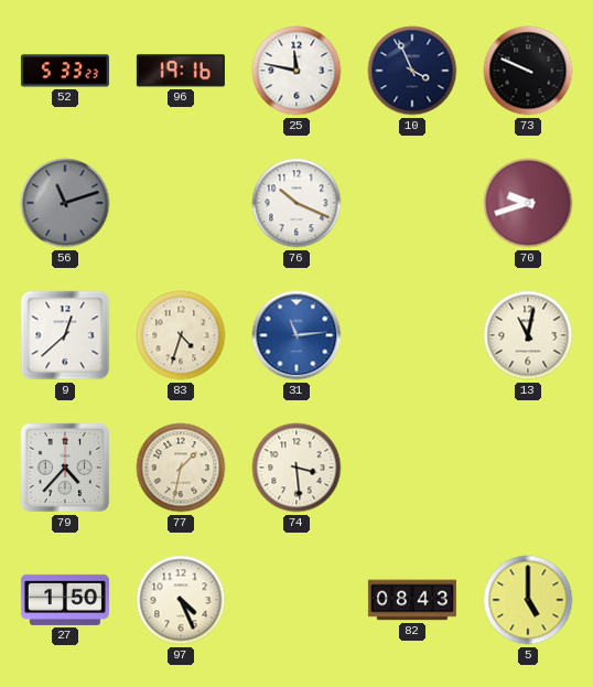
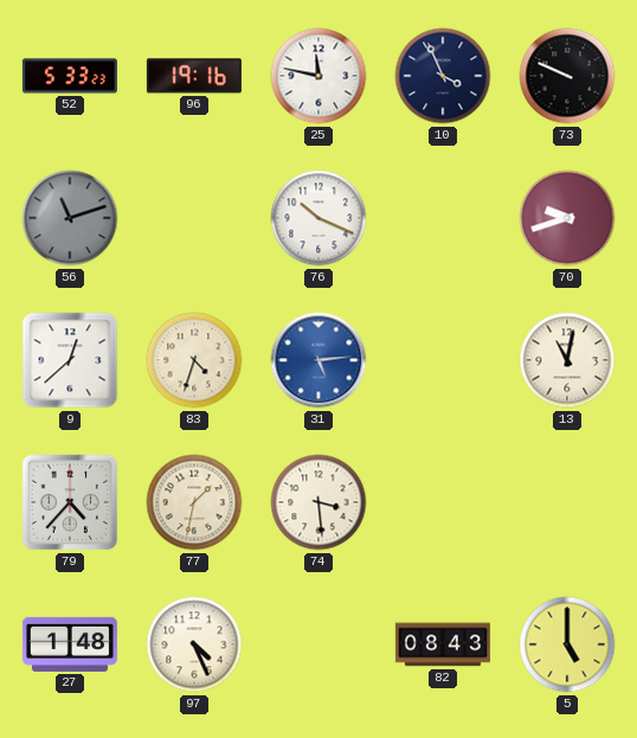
31: 11:14 -> 5:14
27: 1:50 -> 1:48
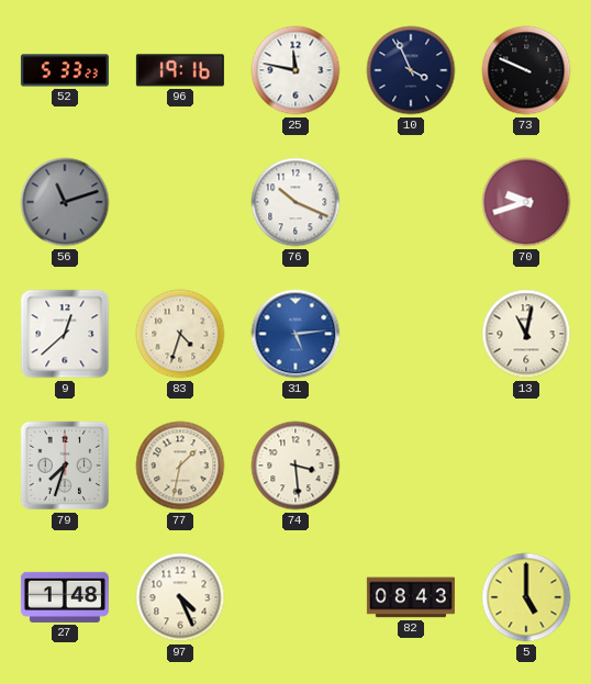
79: 4:37 -> 7:33
